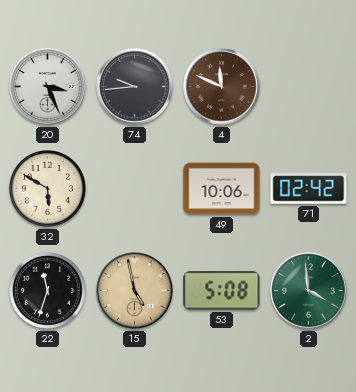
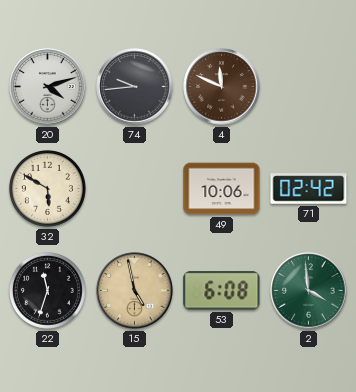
20: 3:26 -> 4:12
53: 5:08 -> 6:08
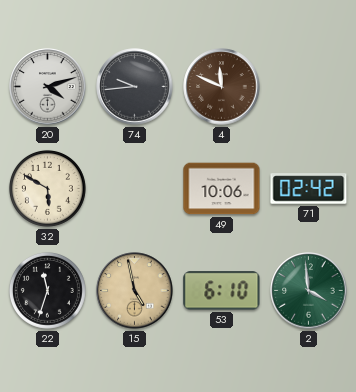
53: 6:08 -> 6:10
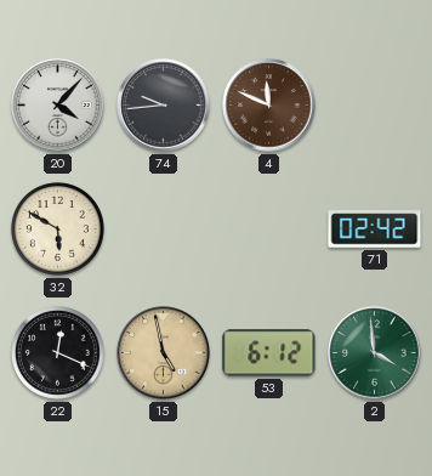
20: 4:12 -> 4:07
49: 10:06 -> none
22: 11:33 -> 12:19
53: 6:10 -> 6:12
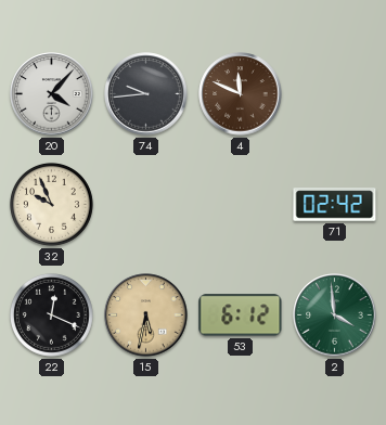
32: 5:50 -> 9:56
15: 4:58 -> 5:32
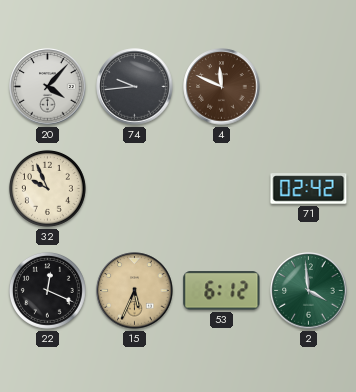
15: 5:32 -> 5:34
